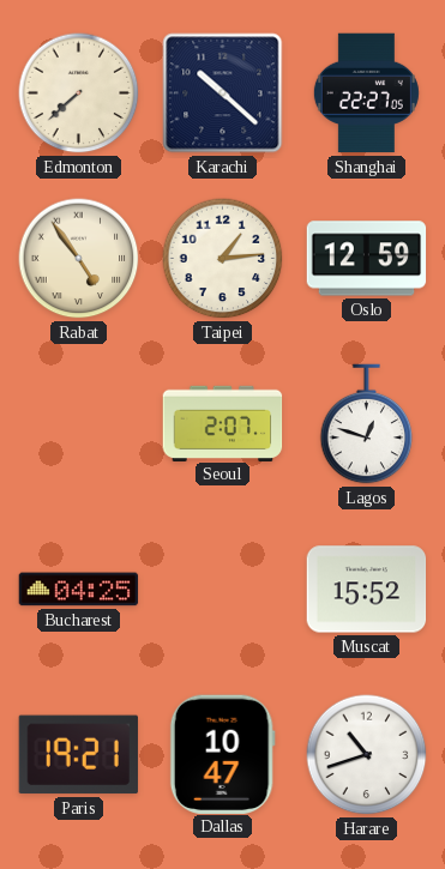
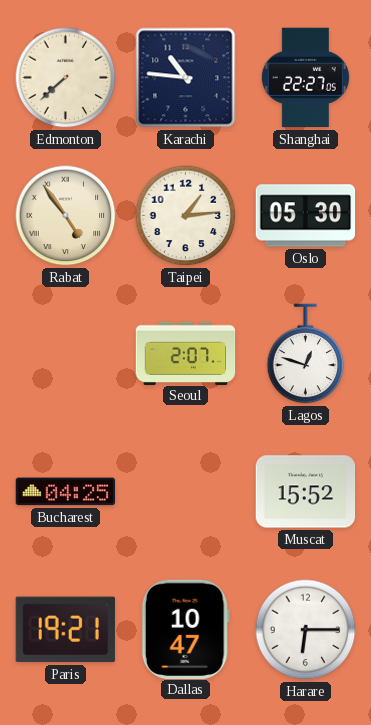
Karachi: 10:22 -> 10:46
Oslo: 12:59 -> 05:30
Harare: 10:42 -> 6:15
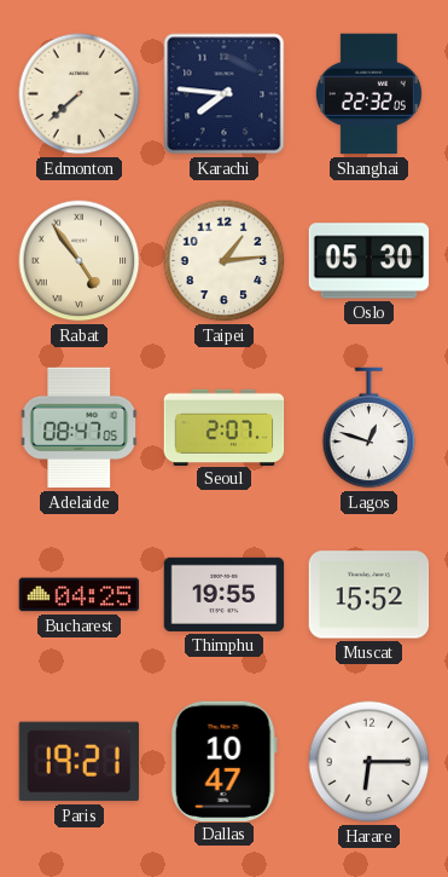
Karachi: 10:46 -> 7:46
Shanghai: 22:27 -> 22:32
Adelaide: none -> 08:47
Thimphu: none -> 19:55
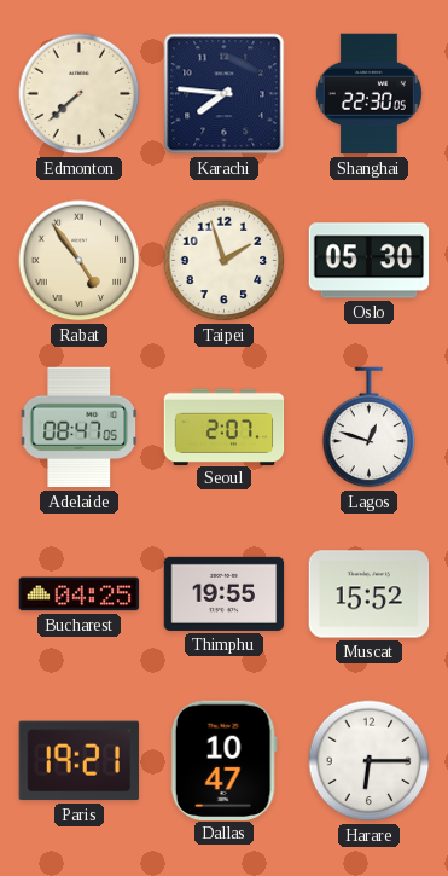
Shanghai: 22:32 -> 22:30
Taipei: 1:14 -> 1:57
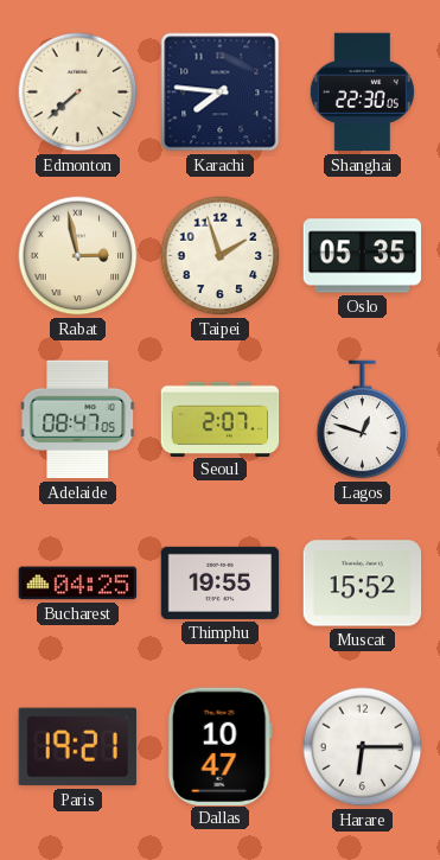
Rabat: 4:54 -> 2:58
Oslo: 05:30 -> 05:35
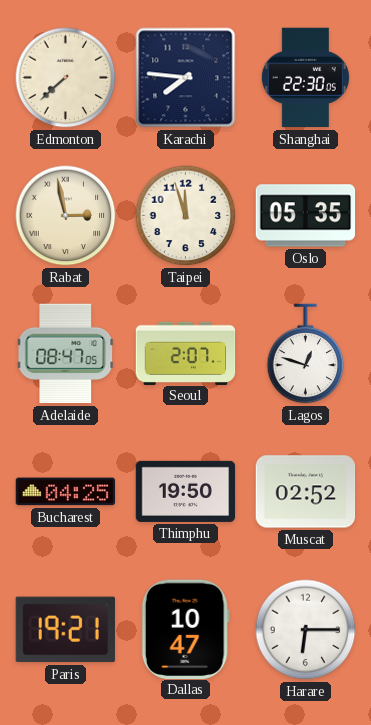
Taipei: 1:57 -> 11:57
Thimphu: 19:55 -> 19:50
Muscat: 15:52 -> 02:52
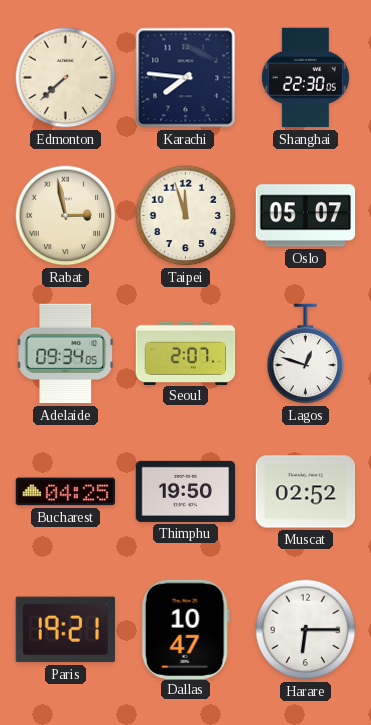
Oslo: 05:35 -> 05:07
Adelaide: 08:47 -> 09:34
